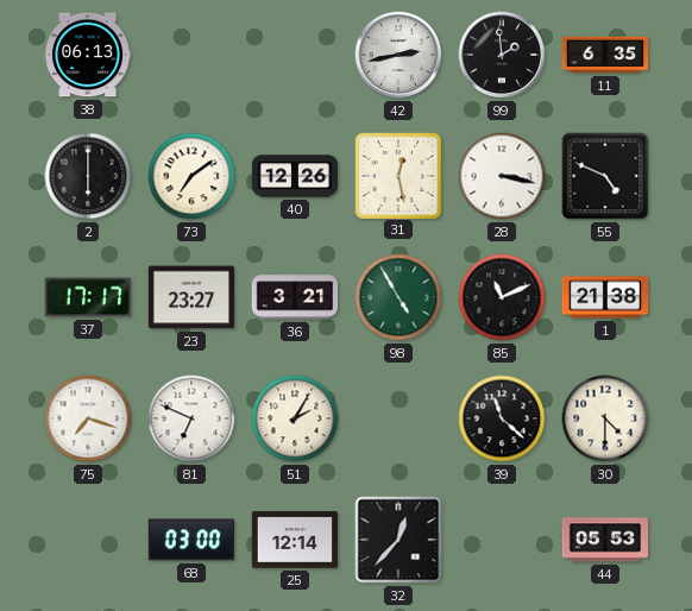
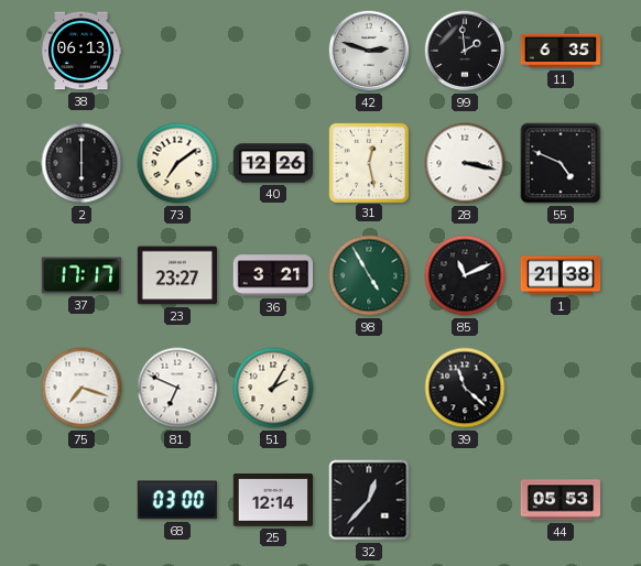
42: 2:43 -> 2:48
30: 4:30 -> none
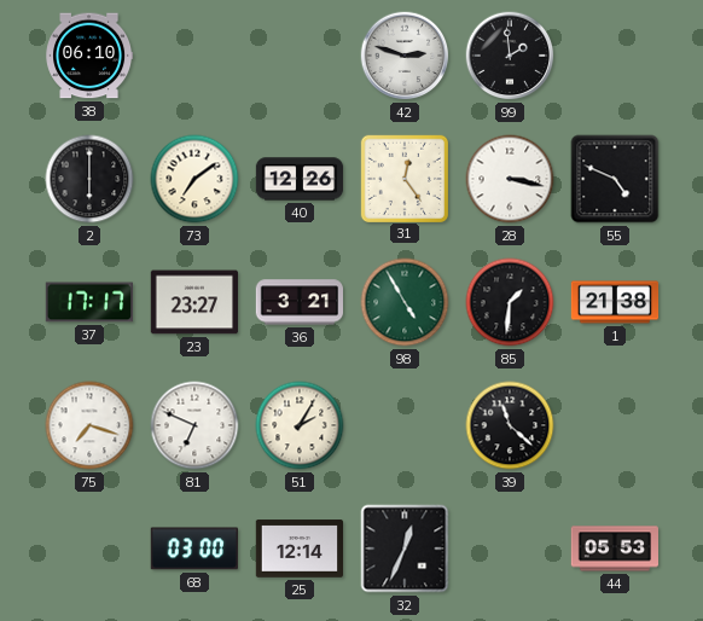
38: 06:13 -> 06:10
11: 6:35 -> none
31: 12:28 -> 12:24
85: 11:11 -> 1:31
32: 12:37 -> 12:34
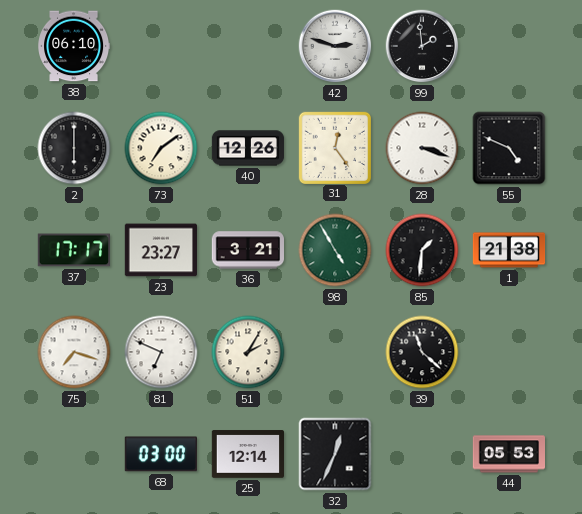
28: 3:17 -> 3:18
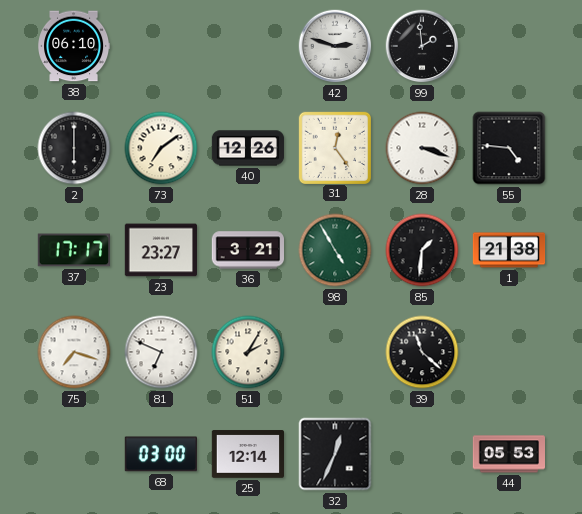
55: 4:49 -> 4:46
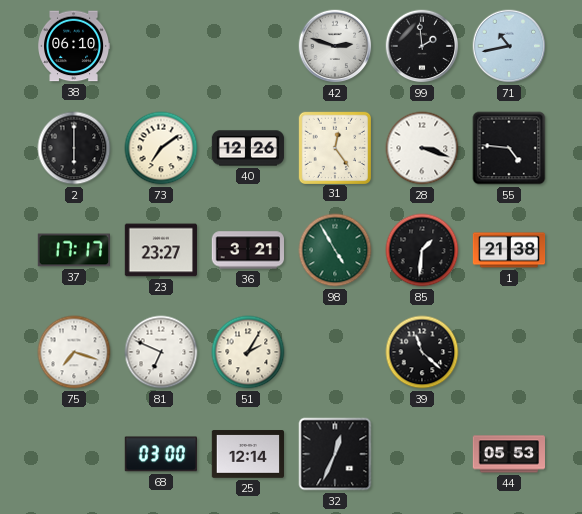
71: none -> 10:43
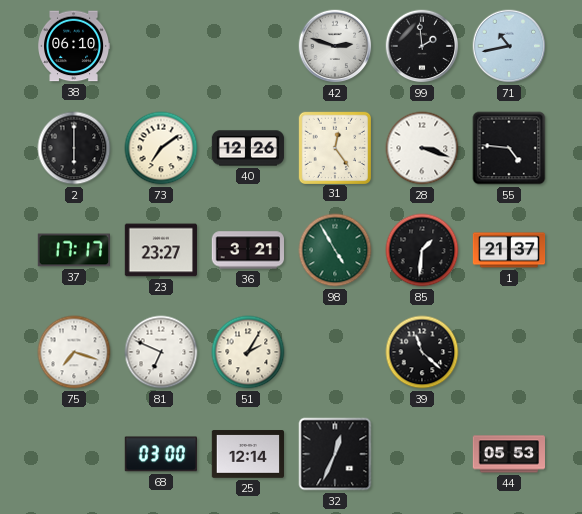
1: 21:38 -> 21:37
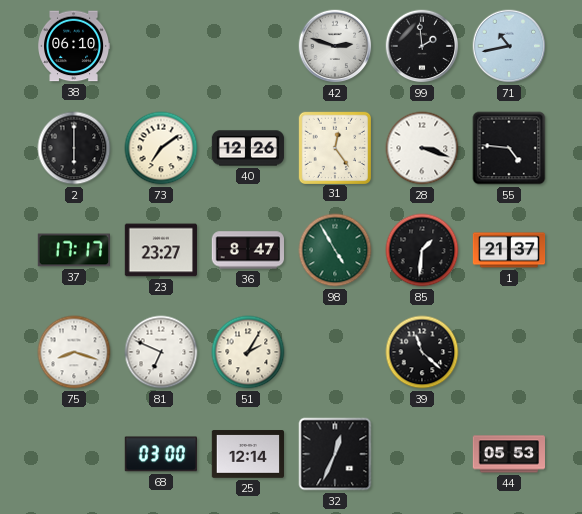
36: 3:21 -> 8:47
75: 7:18 -> 8:18
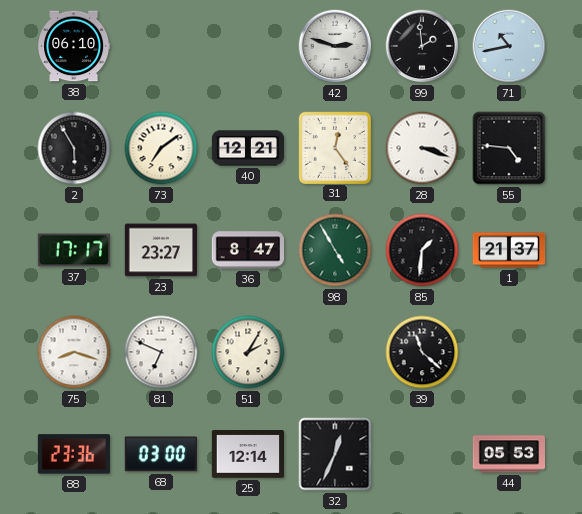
2: 6:00 -> 5:55
40: 12:26 -> 12:21
88: none -> 23:36
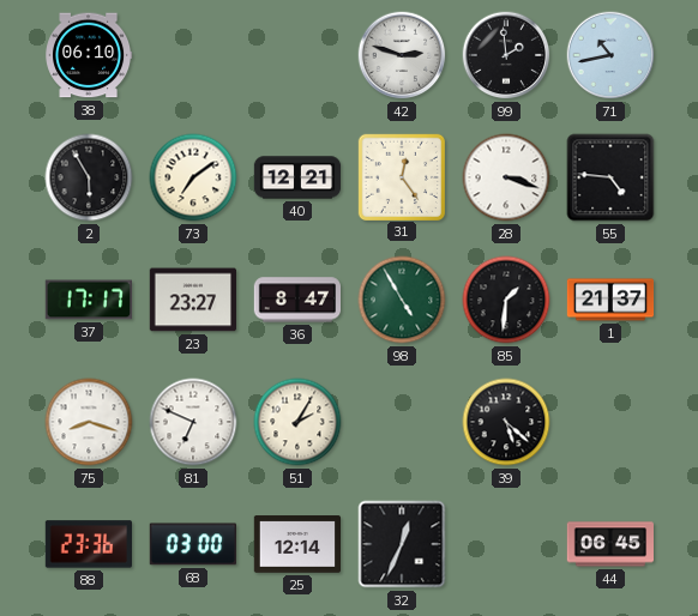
39: 11:22 -> 5:22
44: 05:53 -> 06:45
